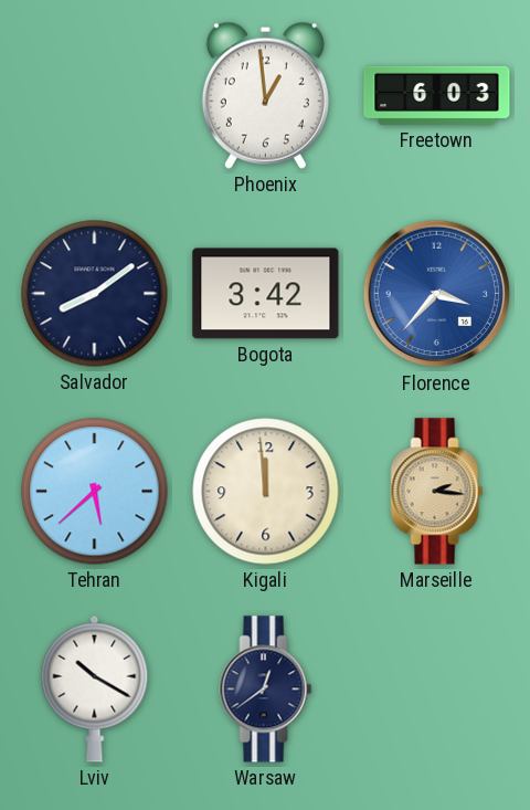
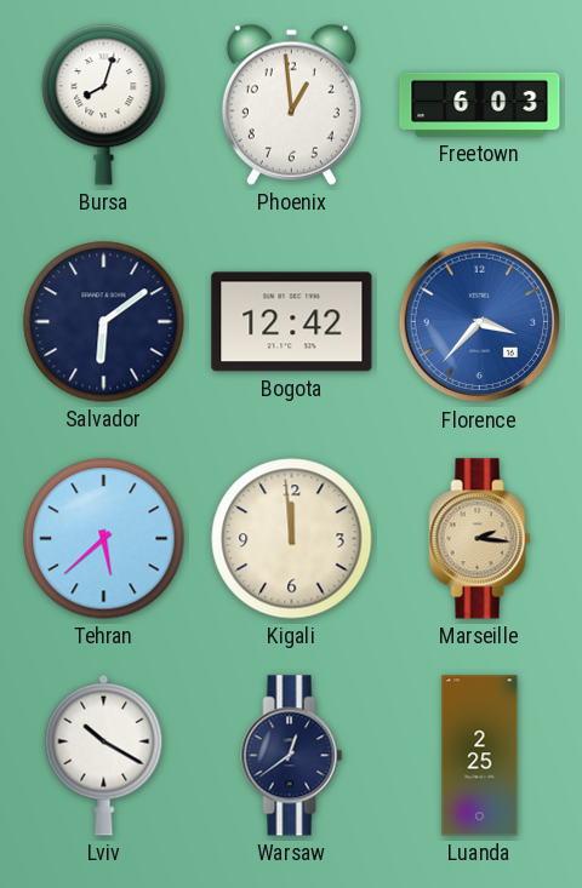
Bursa: none -> 8:03
Salvador: 8:09 -> 6:09
Bogota: 3:42 -> 12:42
Luanda: none -> 2:25
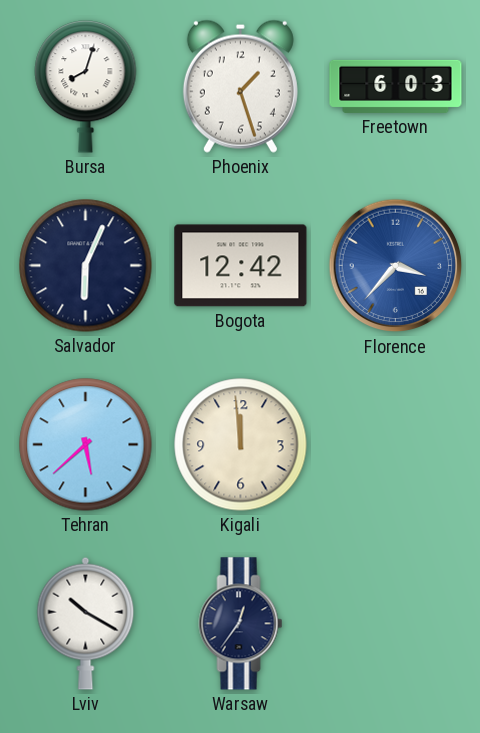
Phoenix: 12:59 -> 1:27
Salvador: 6:09 -> 6:04
Marseille: 2:16 -> none
Warsaw: 12:39 -> 12:36
Luanda: 2:25 -> none
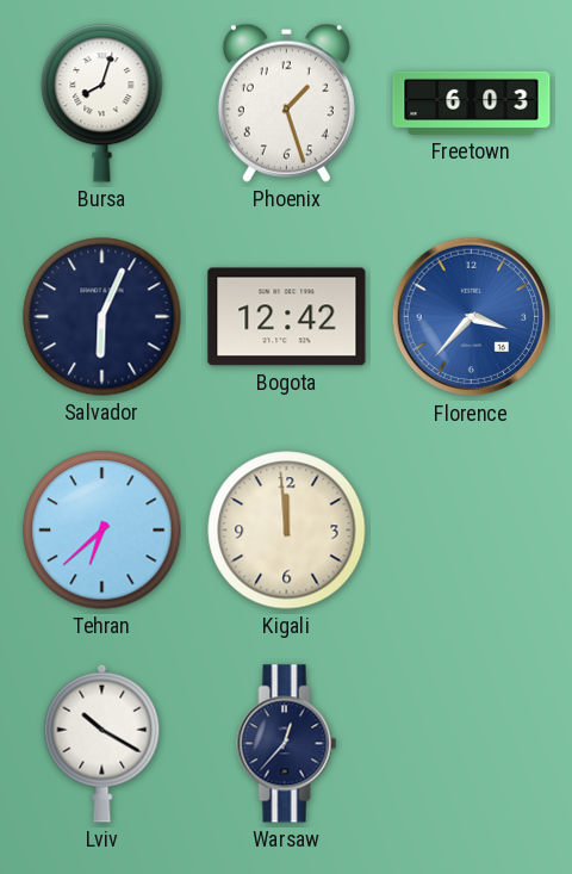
Tehran: 5:38 -> 6:38
Warsaw: 12:36 -> 12:37
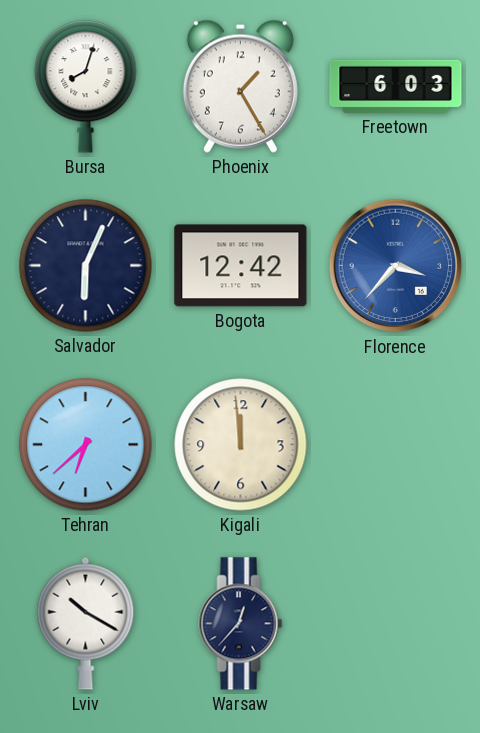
Phoenix: 1:27 -> 1:25
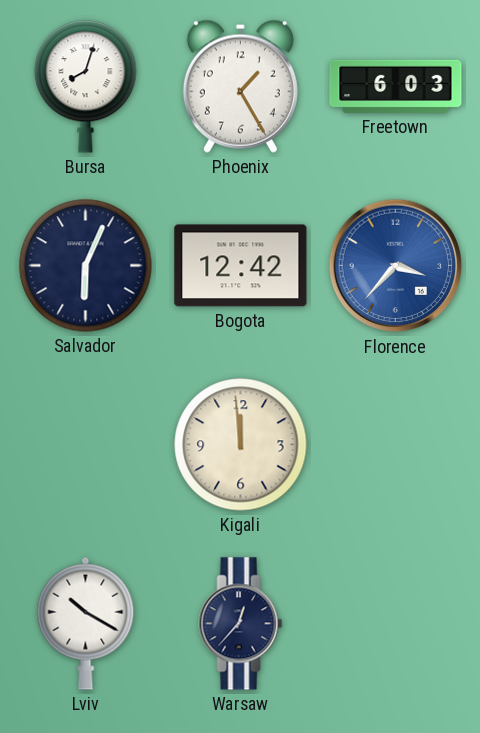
Tehran: 6:38 -> none
